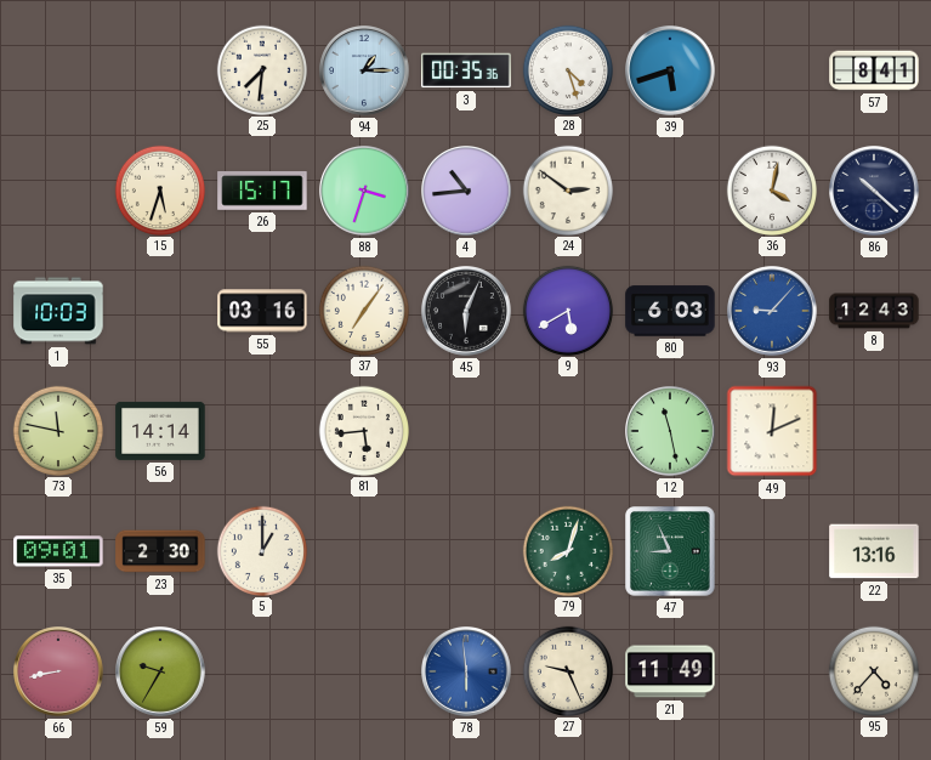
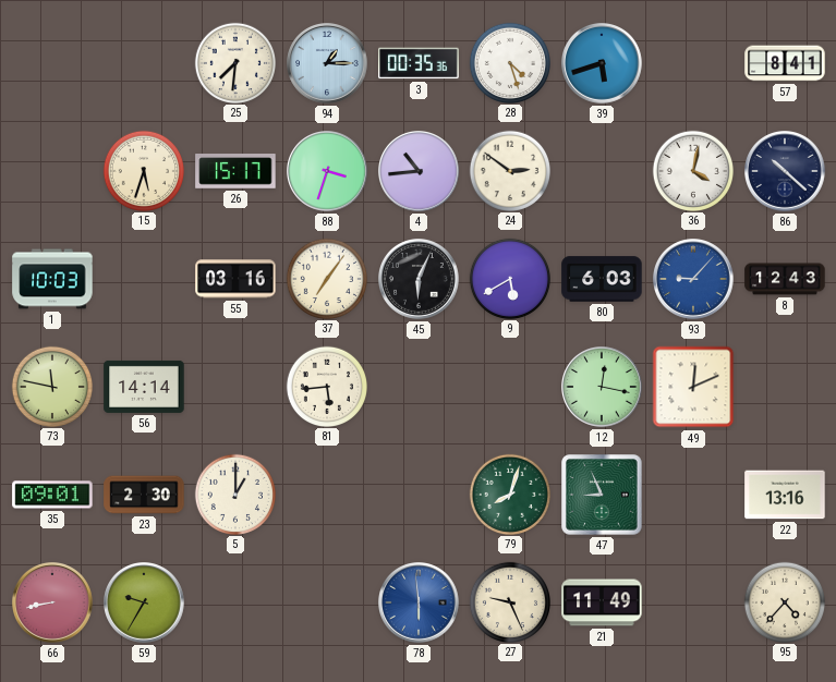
12: 11:28 -> 12:17
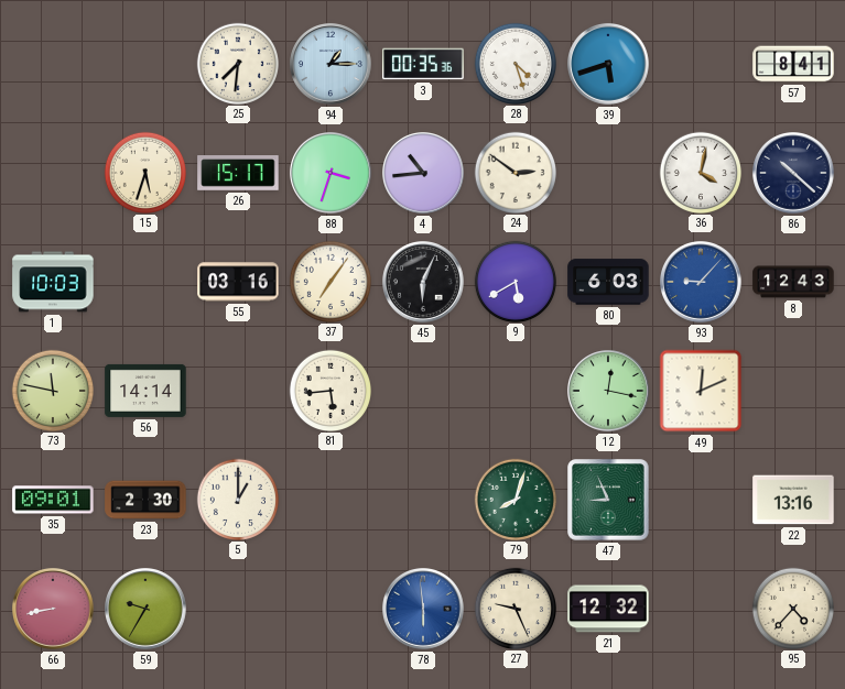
21: 11:49 -> 12:32
